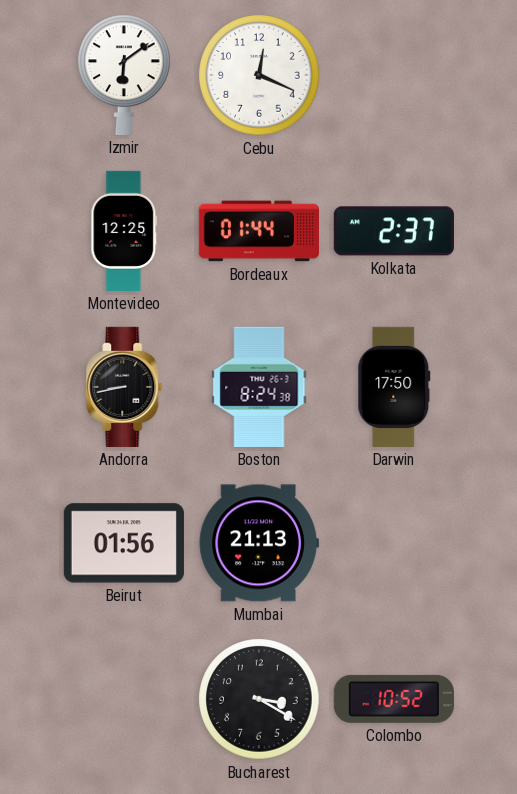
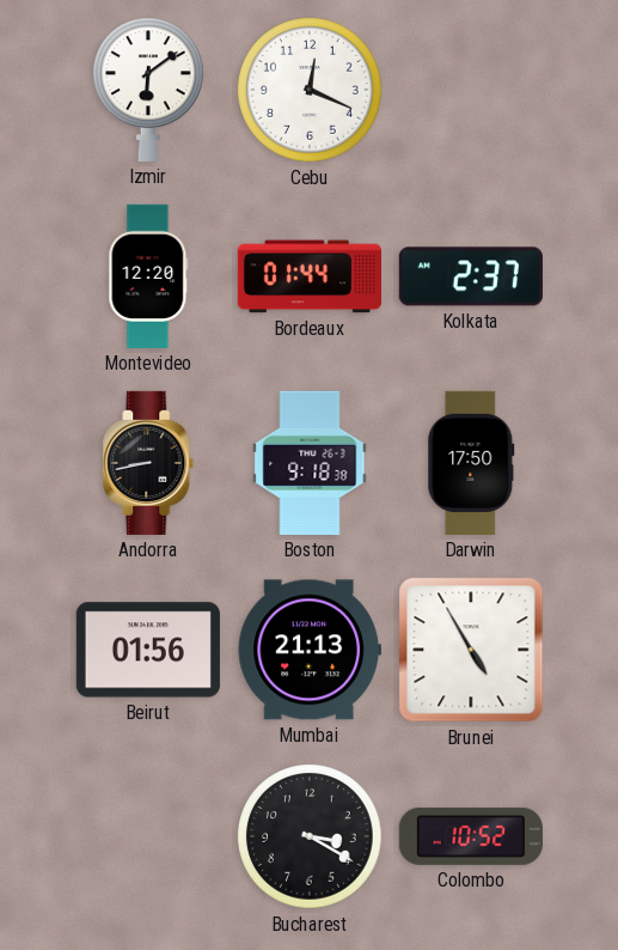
Montevideo: 12:25 -> 12:20
Boston: 8:24 -> 9:18
Brunei: none -> 4:55
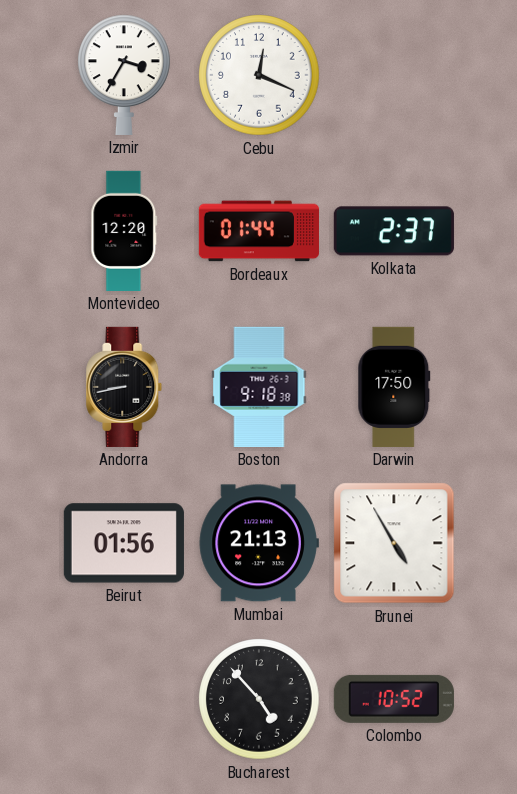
Izmir: 6:09 -> 3:35
Bucharest: 3:20 -> 4:53
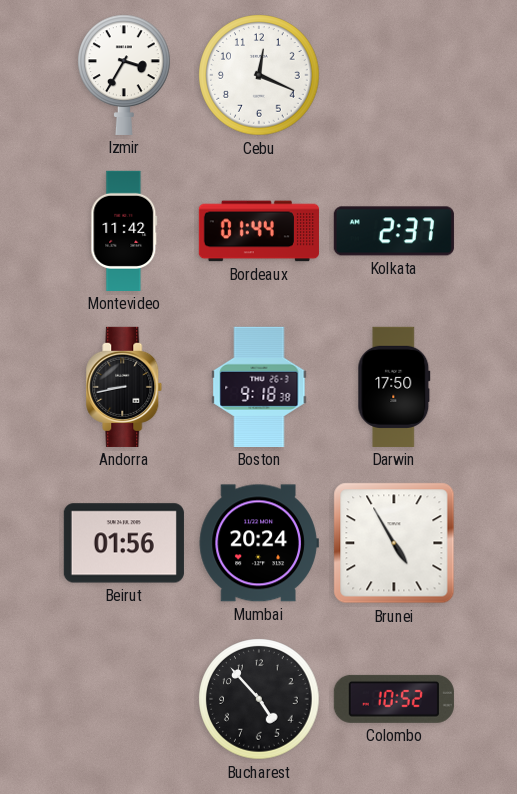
Montevideo: 12:20 -> 11:42
Mumbai: 21:13 -> 20:24
